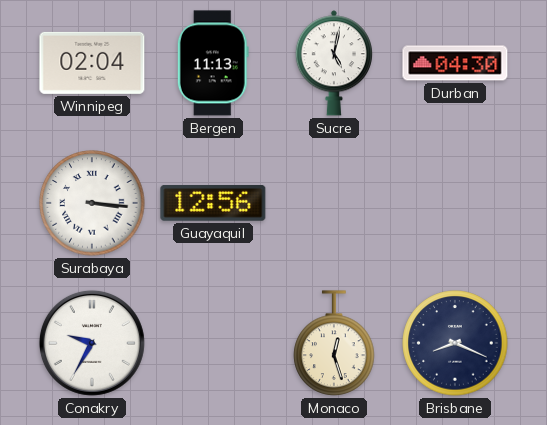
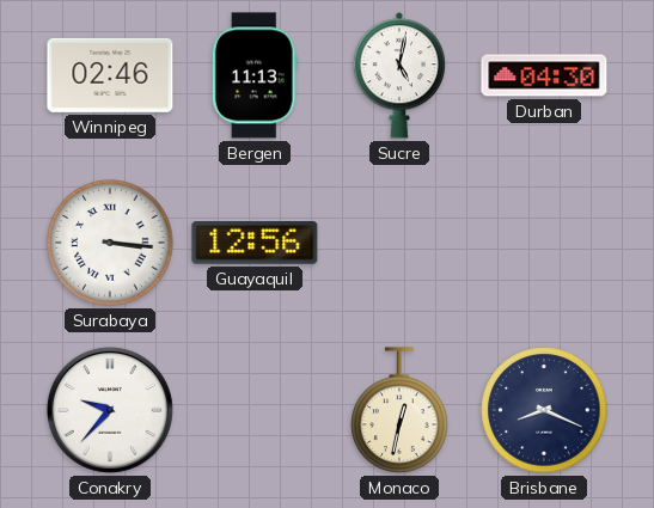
Winnipeg: 02:04 -> 02:46
Conakry: 9:35 -> 9:37
Monaco: 12:27 -> 12:32
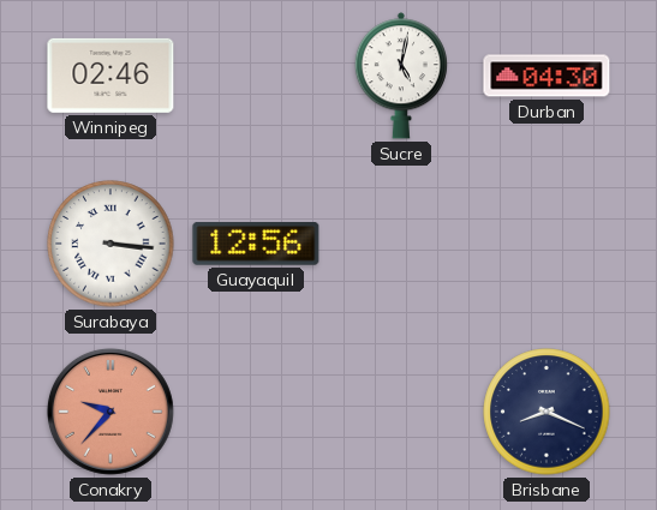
Bergen: 11:13 -> none
Conakry dial: white -> salmon
Monaco: 12:32 -> none
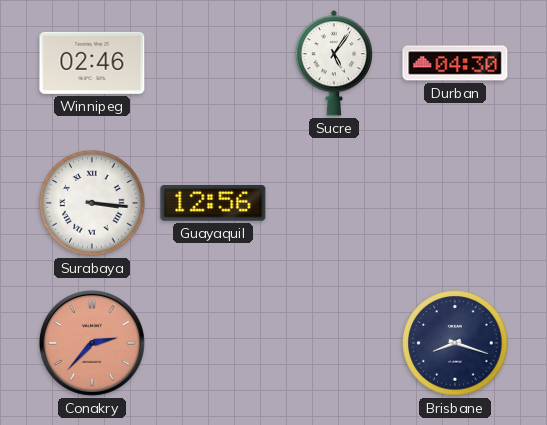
Sucre: 5:02 -> 5:06
Conakry: 9:37 -> 2:37
Brisbane: 8:19 -> 8:18
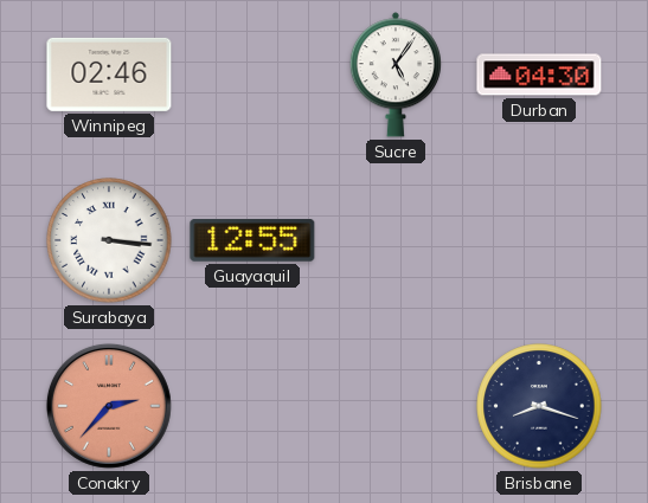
Guayaquil: 12:56 -> 12:55
